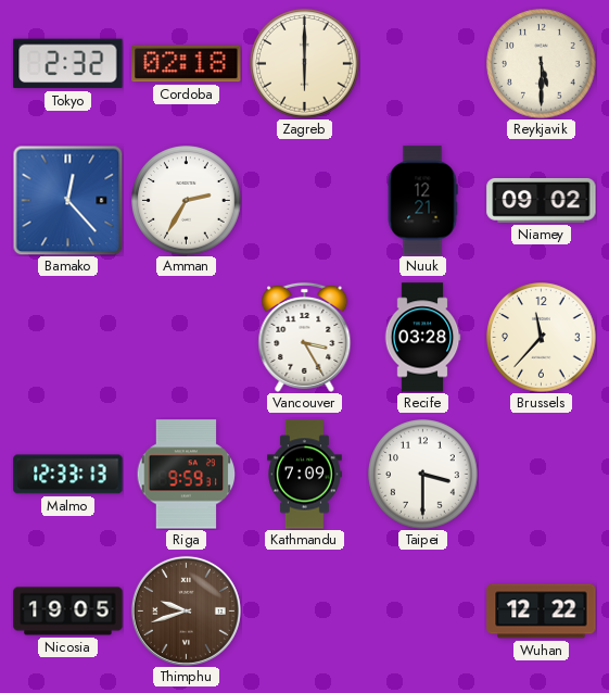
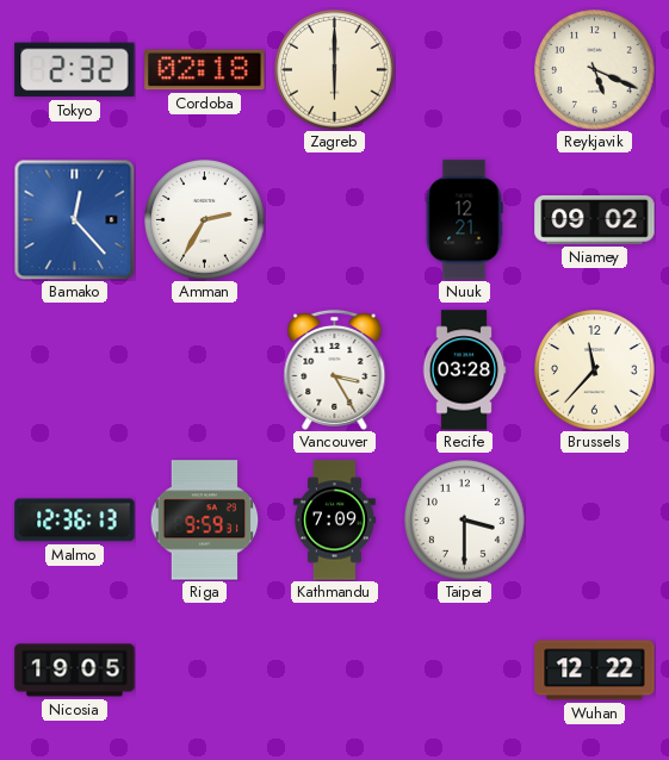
Reykjavik: 5:30 -> 5:19
Malmo: 12:33 -> 12:36
Thimphu: 9:42 -> none
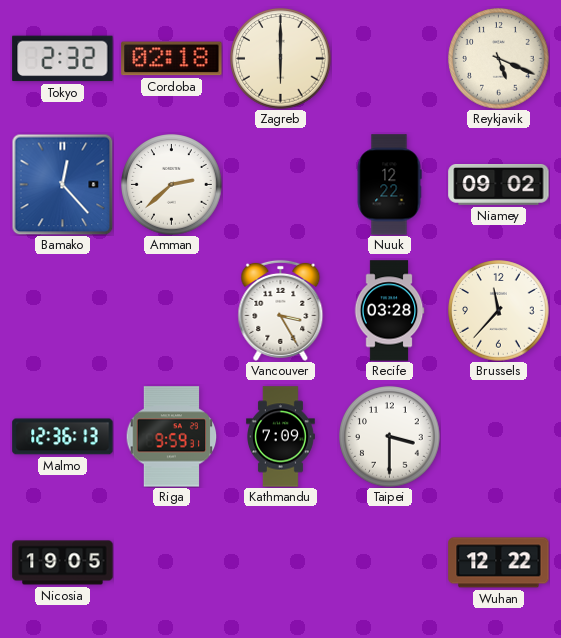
Amman: 2:35 -> 2:38
Nuuk: 12:21 -> 12:22
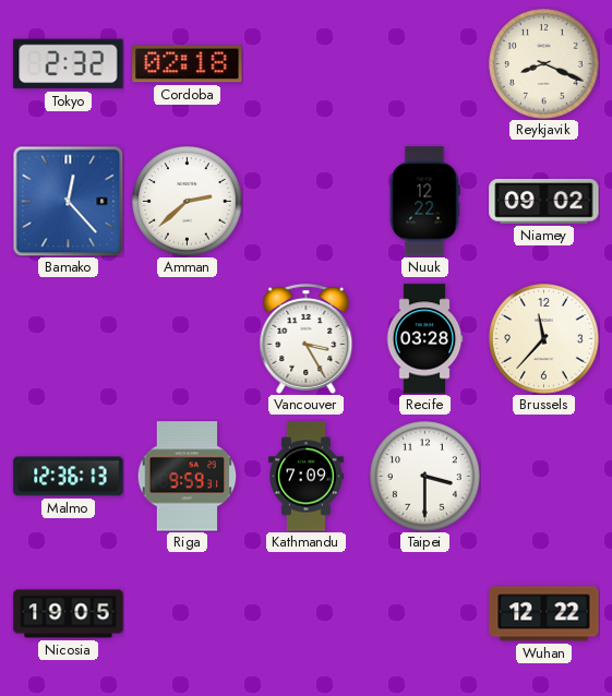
Zagreb: 6:00 -> none
Reykjavik: 5:19 -> 8:19
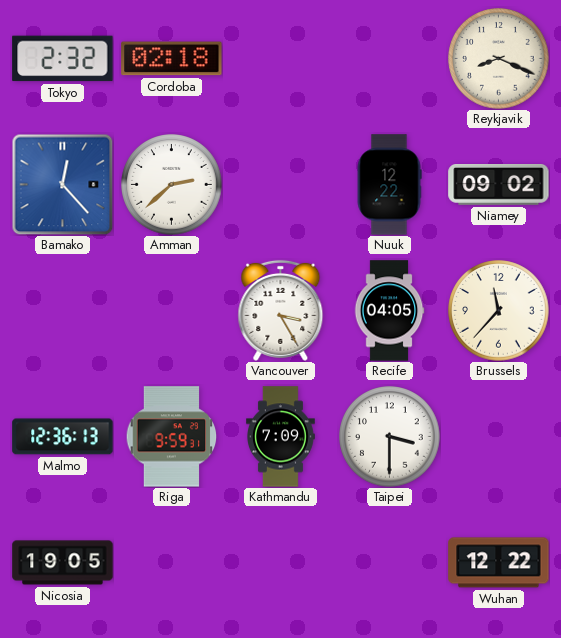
Recife: 03:28 -> 04:05
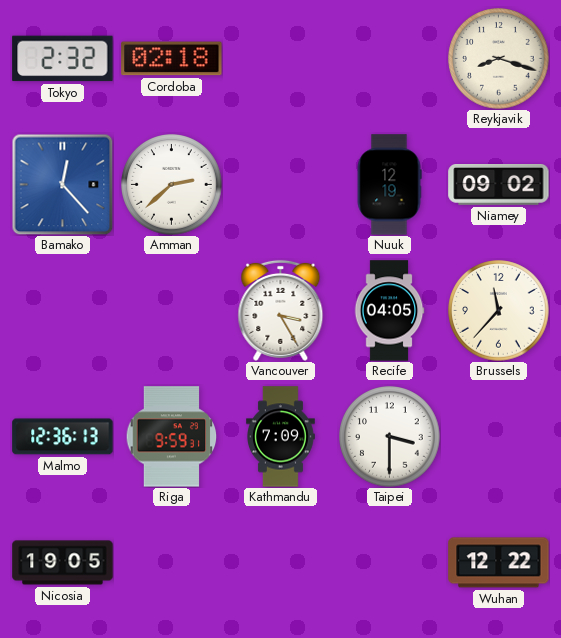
Reykjavik: 8:19 -> 8:18
Nuuk: 12:22 -> 12:19
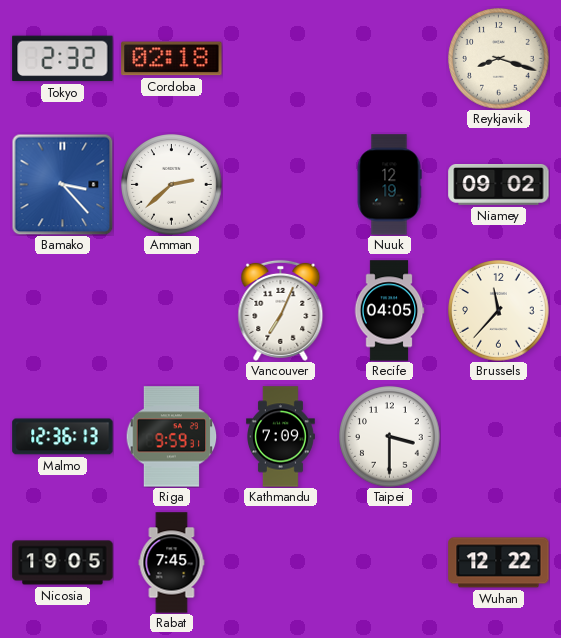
Bamako: 12:23 -> 3:23
Vancouver: 3:25 -> 7:04
Rabat: none -> 7:45
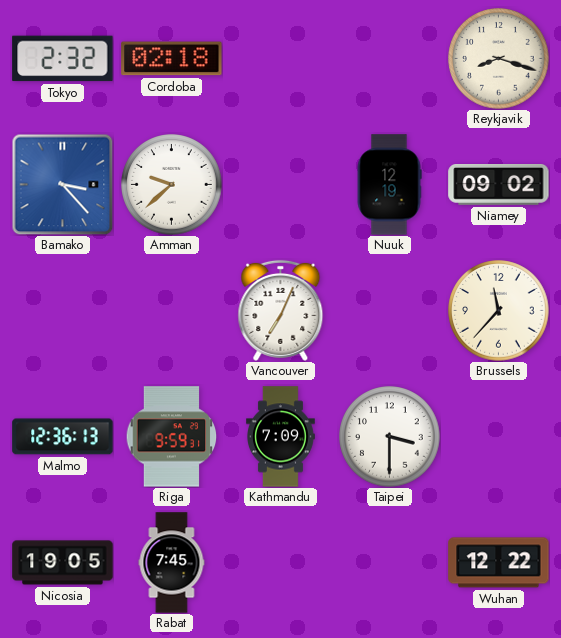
Amman: 2:38 -> 9:38
Recife: 04:05 -> none
